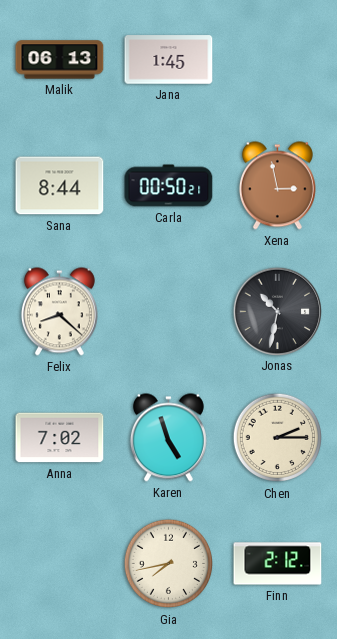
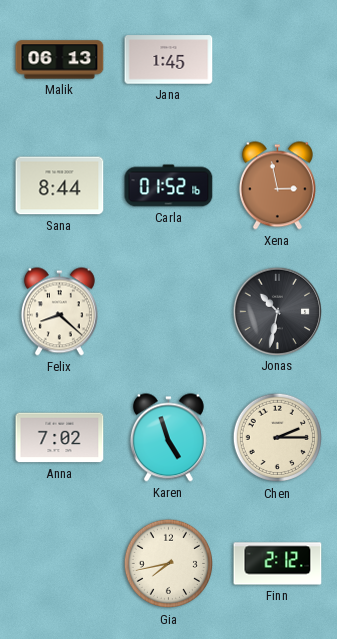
Carla: 00:50 -> 01:52
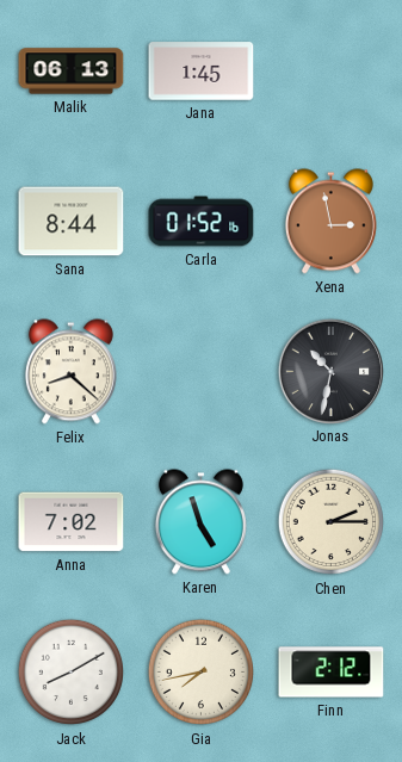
Jack: none -> 8:10
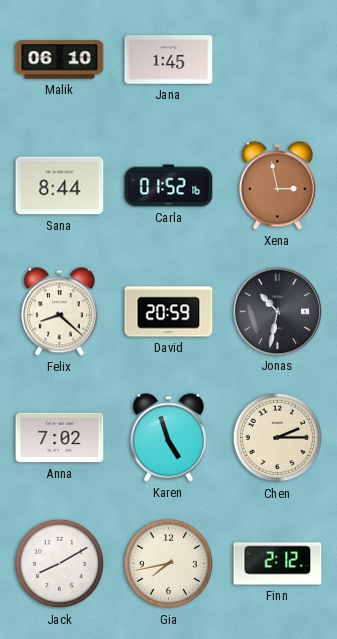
Malik: 06:13 -> 06:10
David: none -> 20:59
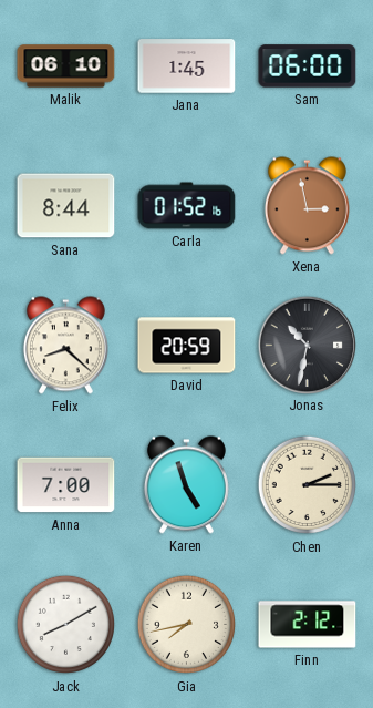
Sam: none -> 06:00
Anna: 7:02 -> 7:00
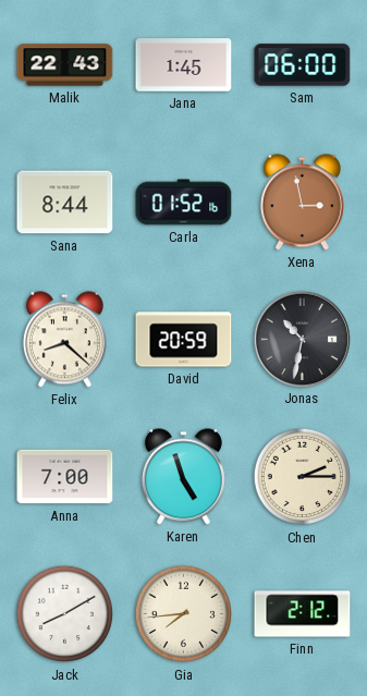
Malik: 06:10 -> 22:43
Gia: 7:43 -> 7:44
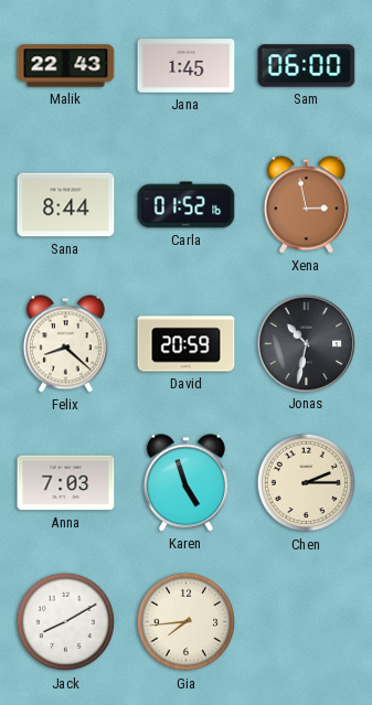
Anna: 7:00 -> 7:03
Finn: 2:12 -> none
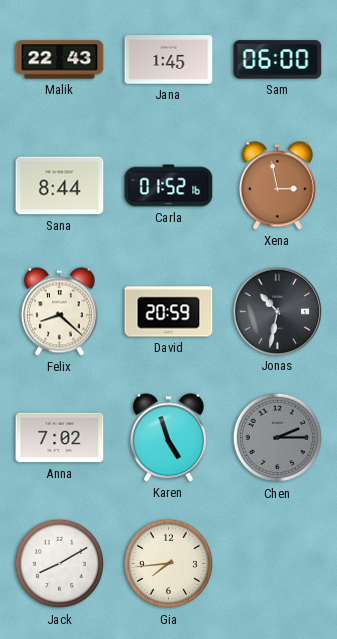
Anna: 7:03 -> 7:02
Chen dial: cream -> grey
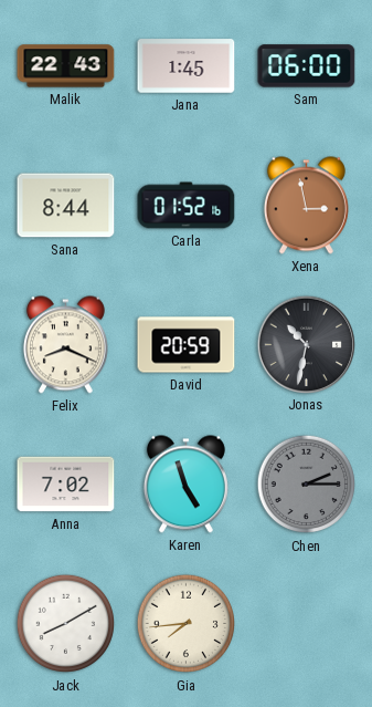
Felix: 8:22 -> 8:19
